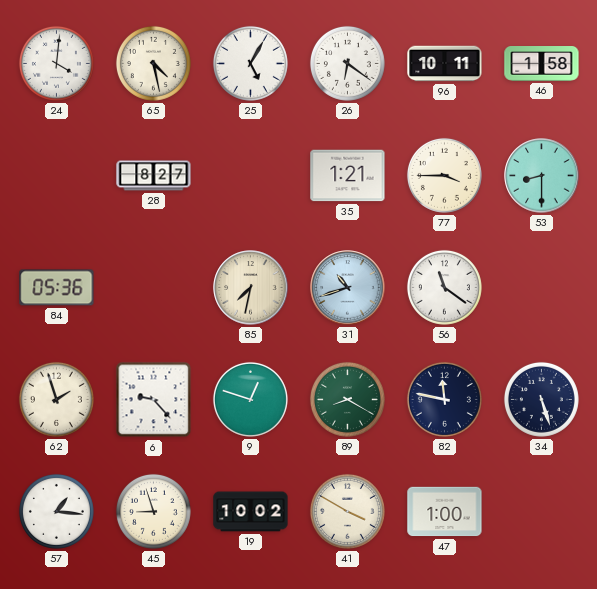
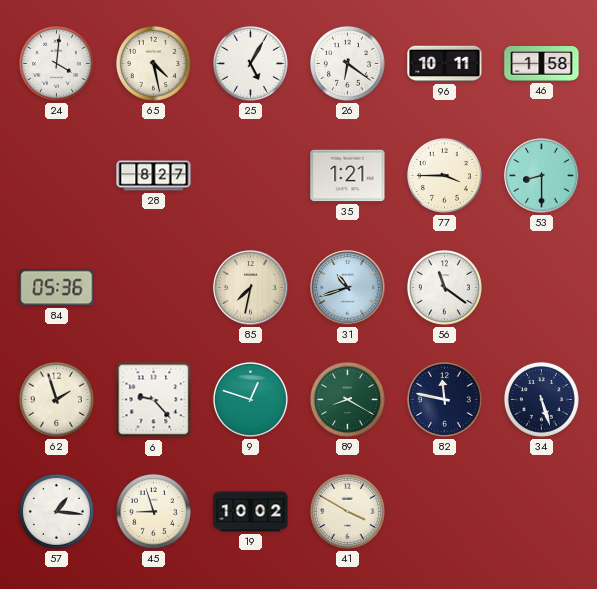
47: 1:00 -> none
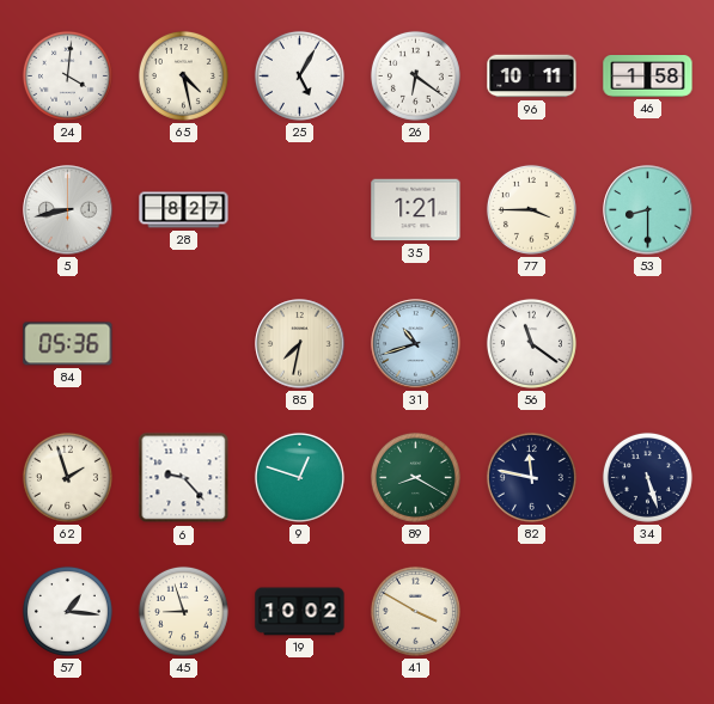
5: none -> 8:43
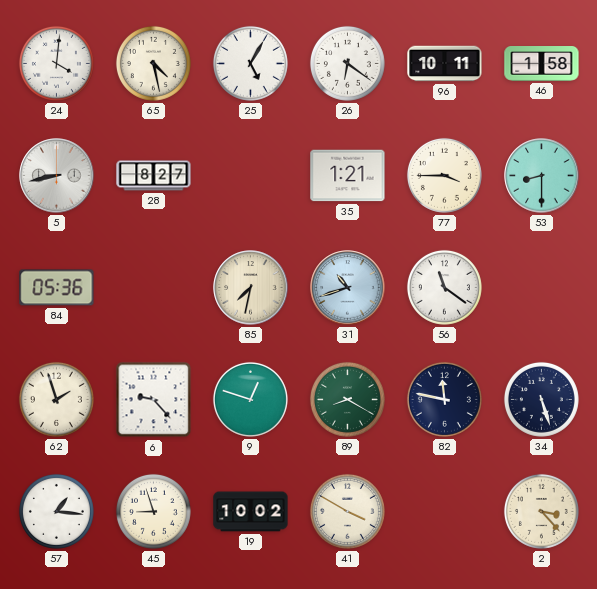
2: none -> 3:23
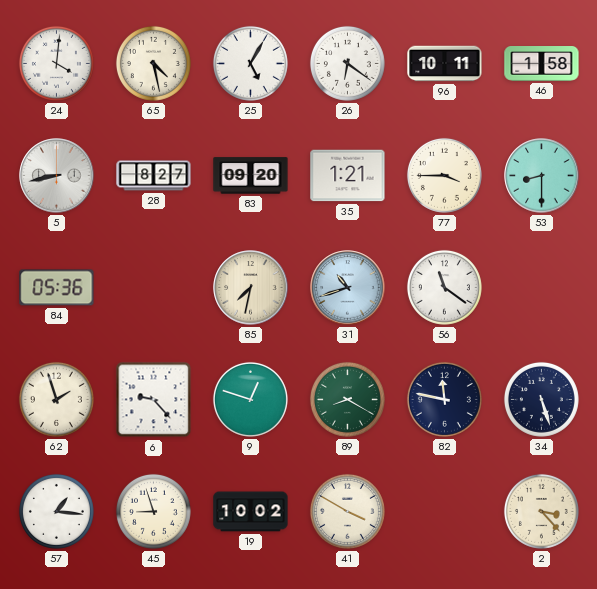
83: none -> 09:20
